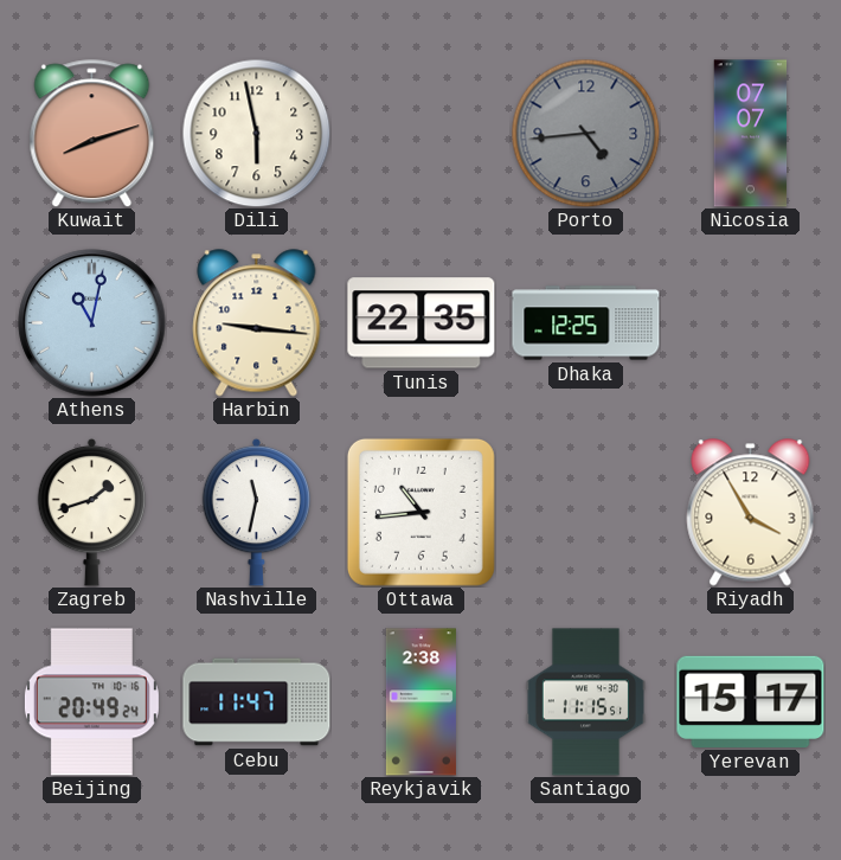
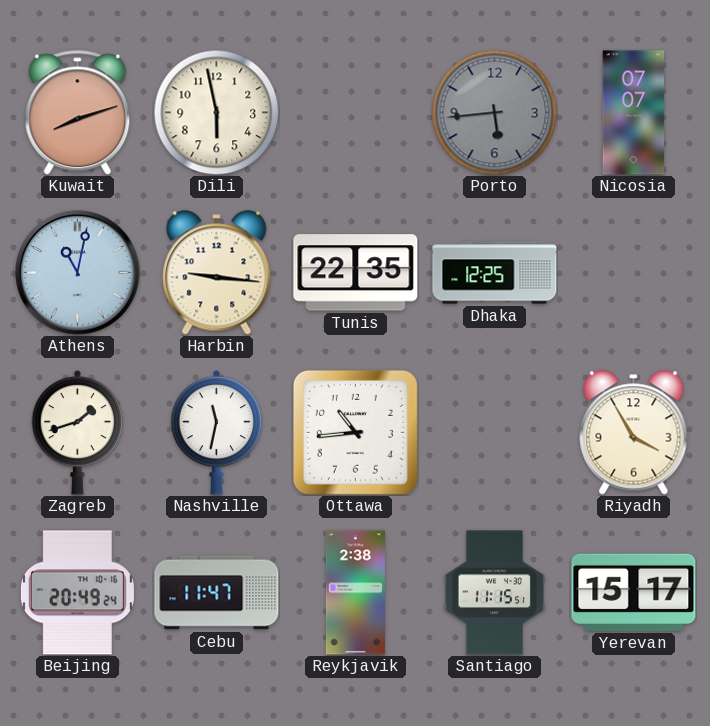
Porto: 4:44 -> 5:44
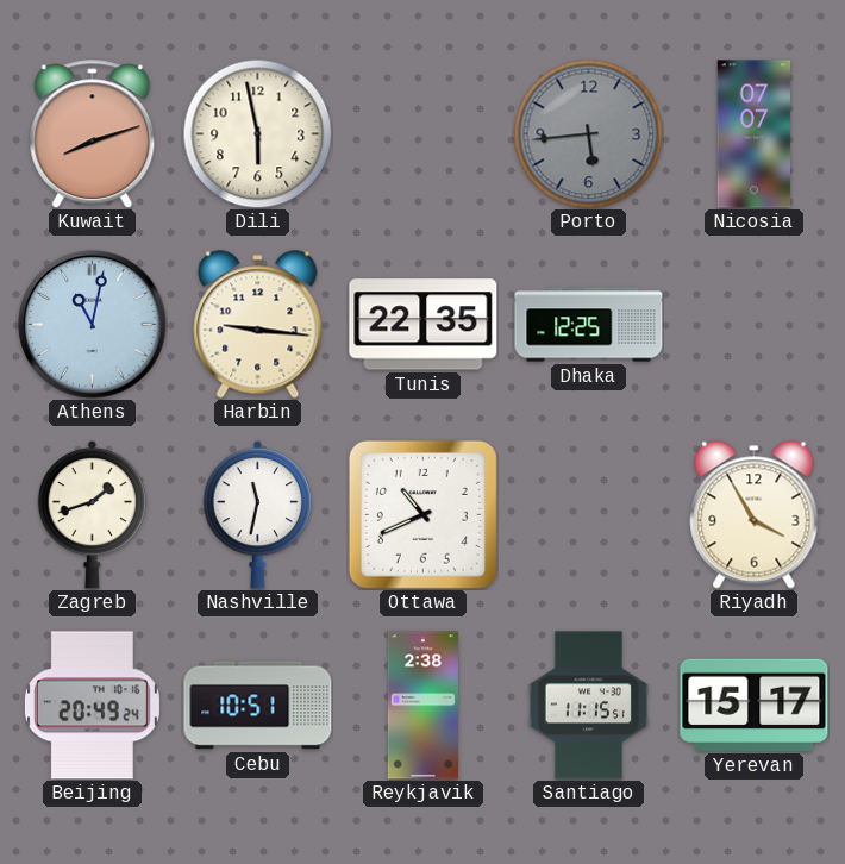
Ottawa: 10:44 -> 10:41
Cebu: 11:47 -> 10:51
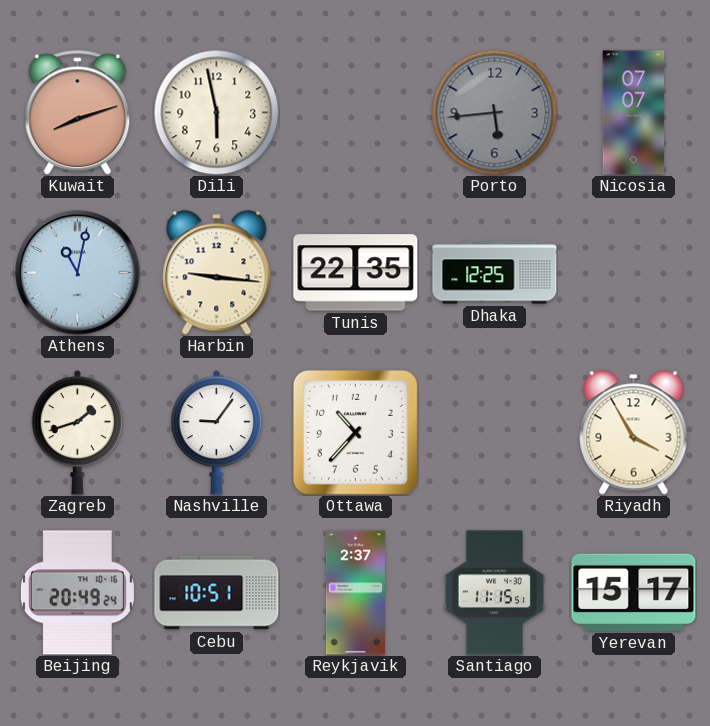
Nashville: 11:32 -> 9:06
Ottawa: 10:41 -> 10:37
Reykjavik: 2:38 -> 2:37
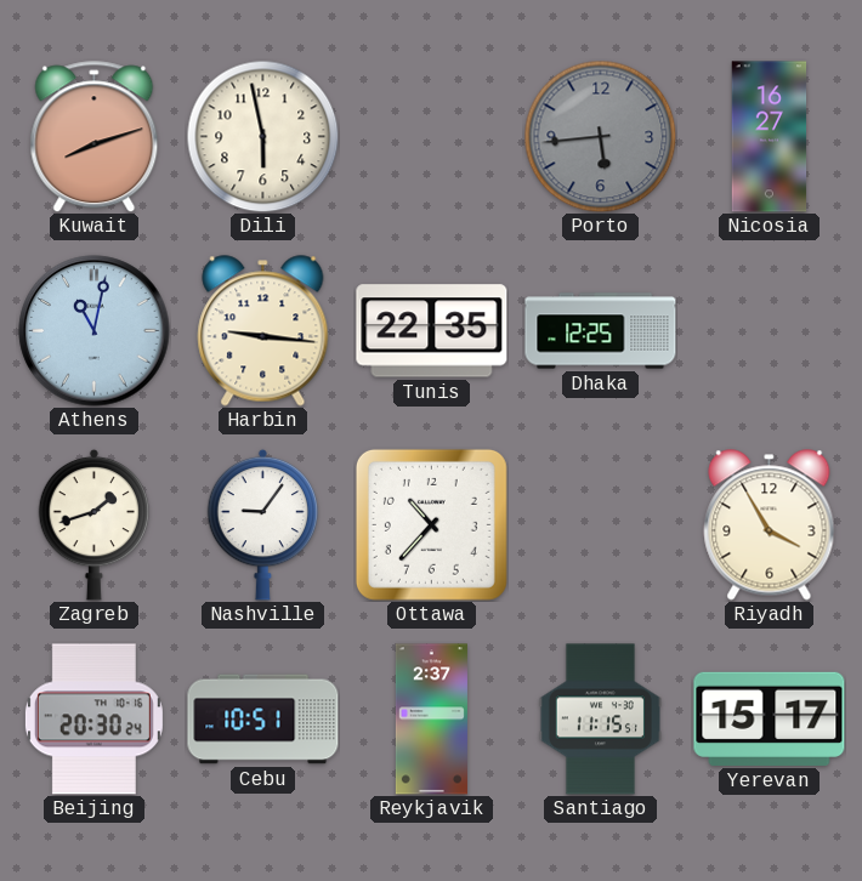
Nicosia: 07:07 -> 16:27
Beijing: 20:49 -> 20:30
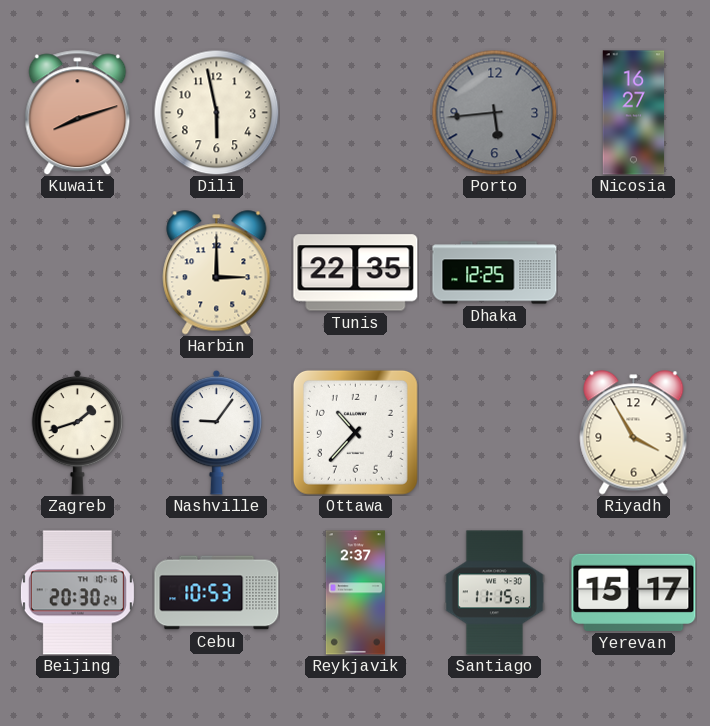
Athens: 11:02 -> none
Harbin: 9:16 -> 3:00
Cebu: 10:51 -> 10:53
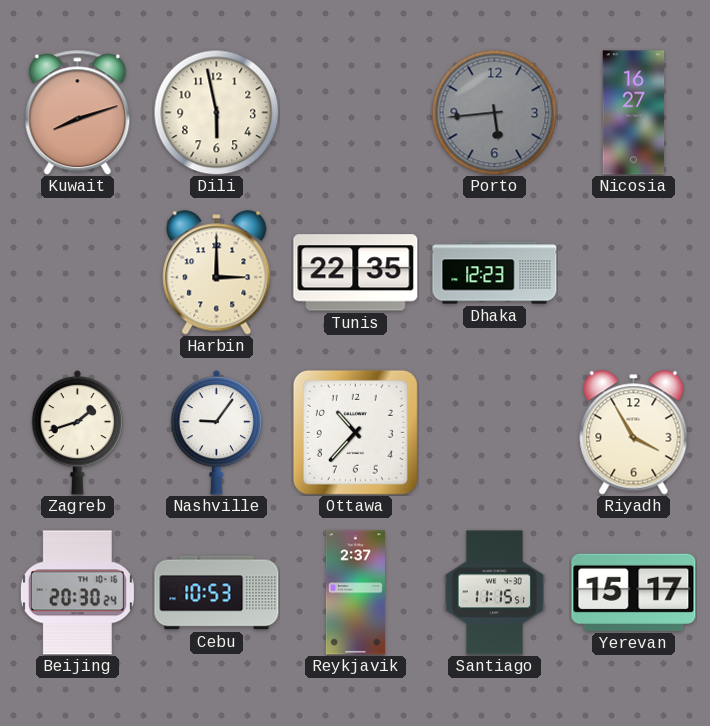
Dhaka: 12:25 -> 12:23
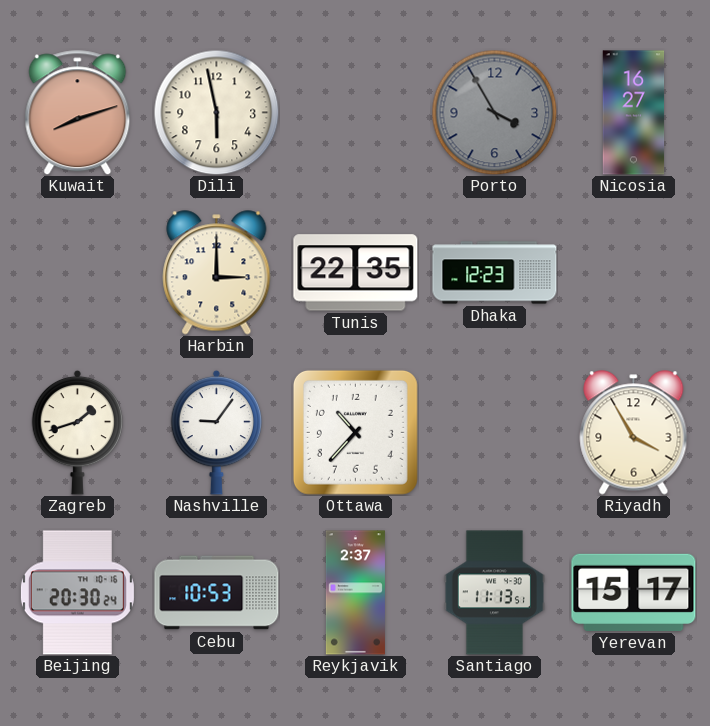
Porto: 5:44 -> 3:55
Santiago: 11:15 -> 11:13
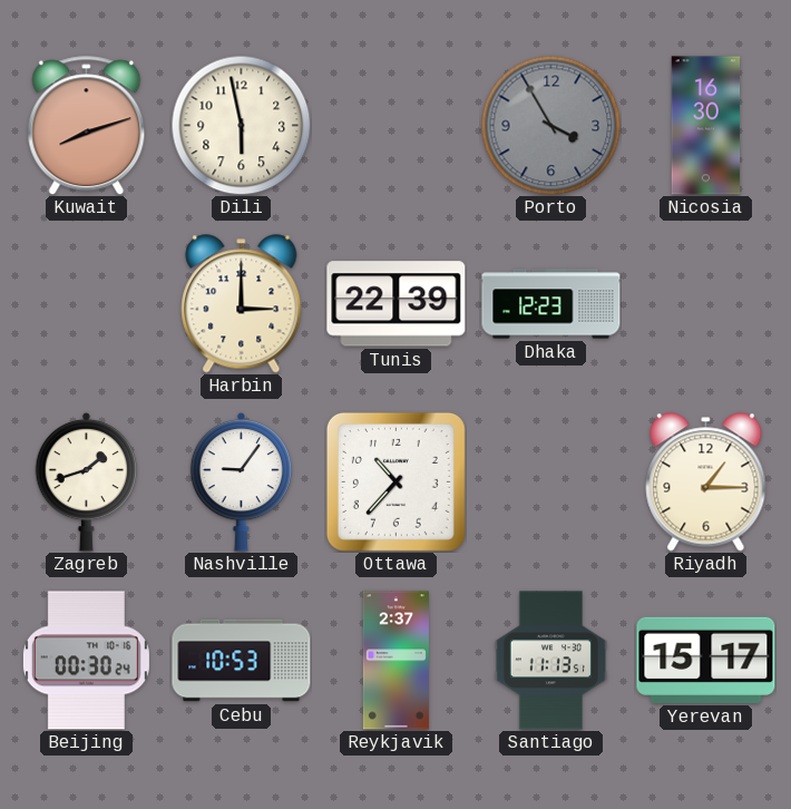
Nicosia: 16:27 -> 16:30
Tunis: 22:35 -> 22:39
Riyadh: 3:55 -> 1:15
Beijing: 20:30 -> 00:30
